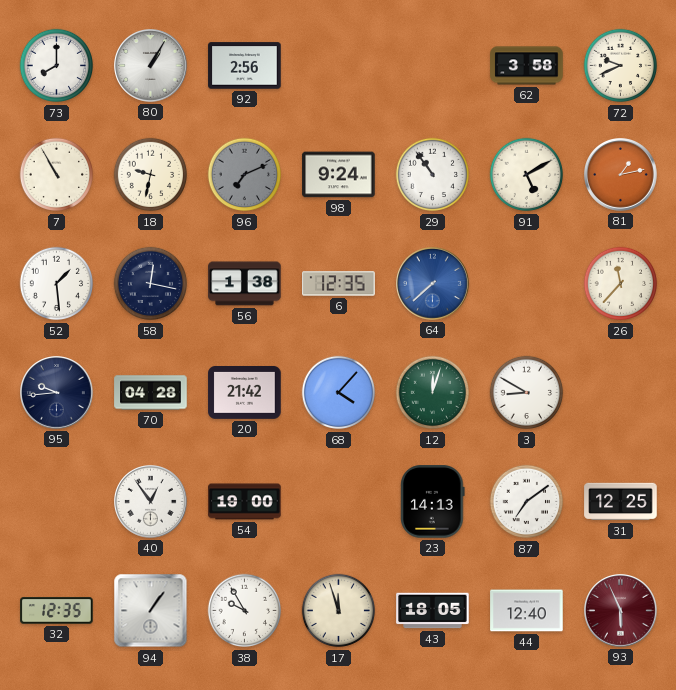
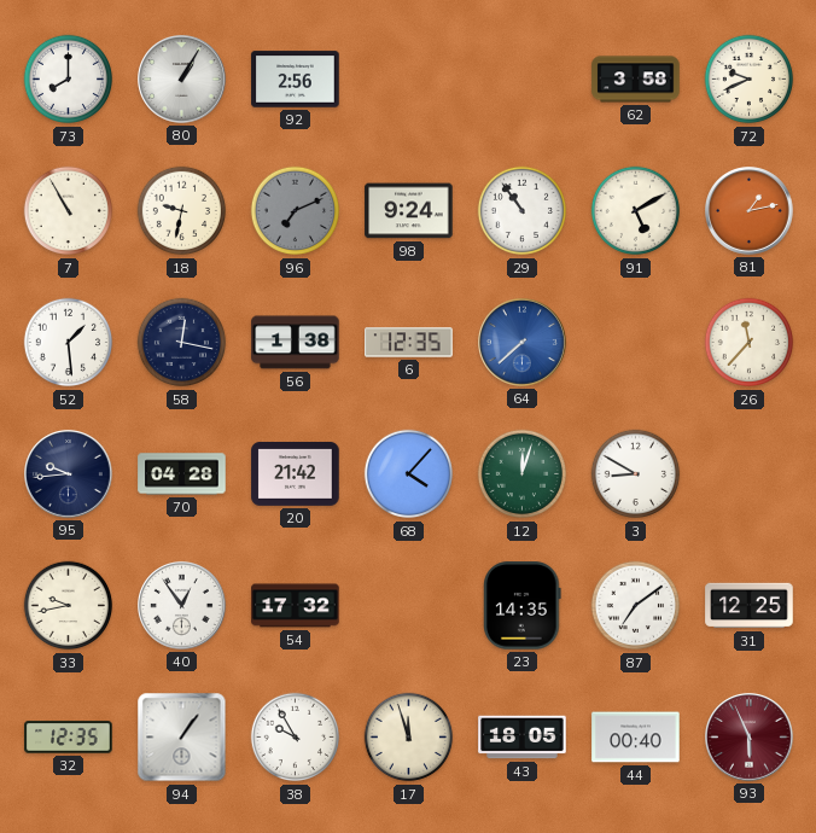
33: none -> 9:43
54: 19:00 -> 17:32
23: 14:13 -> 14:35
44: 12:40 -> 00:40
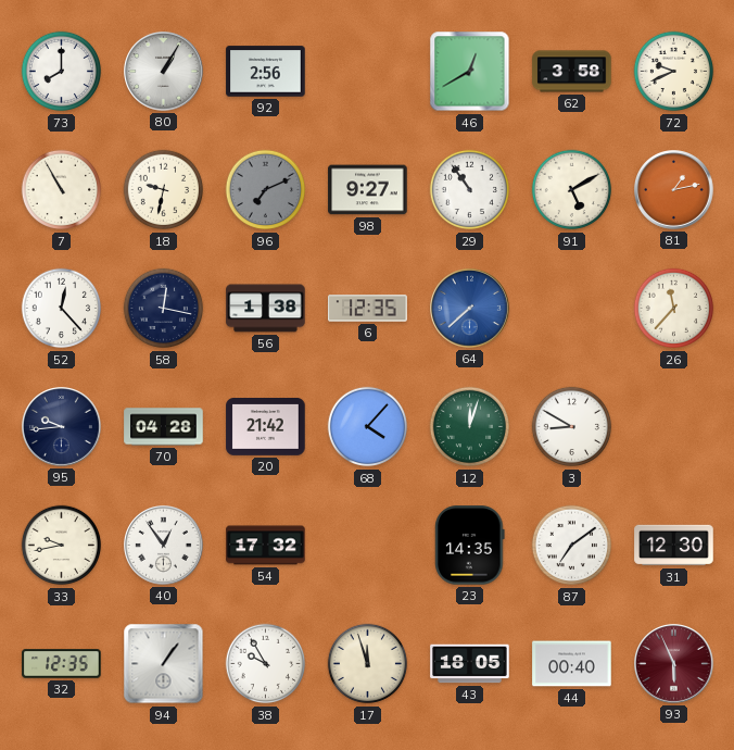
46: none -> 12:40
98: 9:24 -> 9:27
52: 1:29 -> 12:23
31: 12:25 -> 12:30
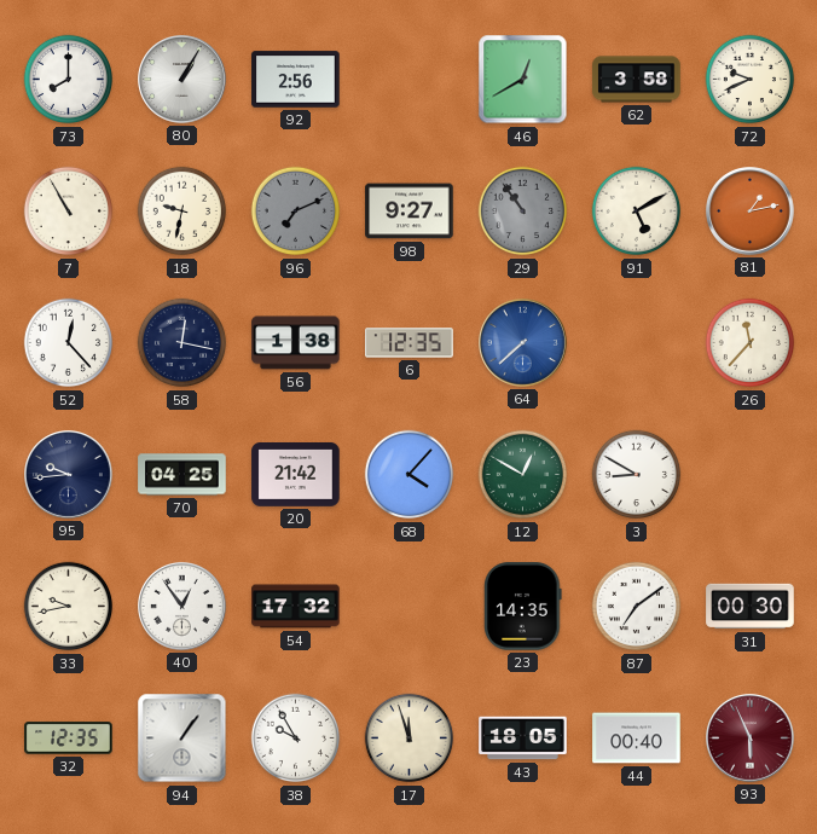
29 dial: white -> grey
70: 04:28 -> 04:25
12: 12:03 -> 12:50
31: 12:30 -> 00:30
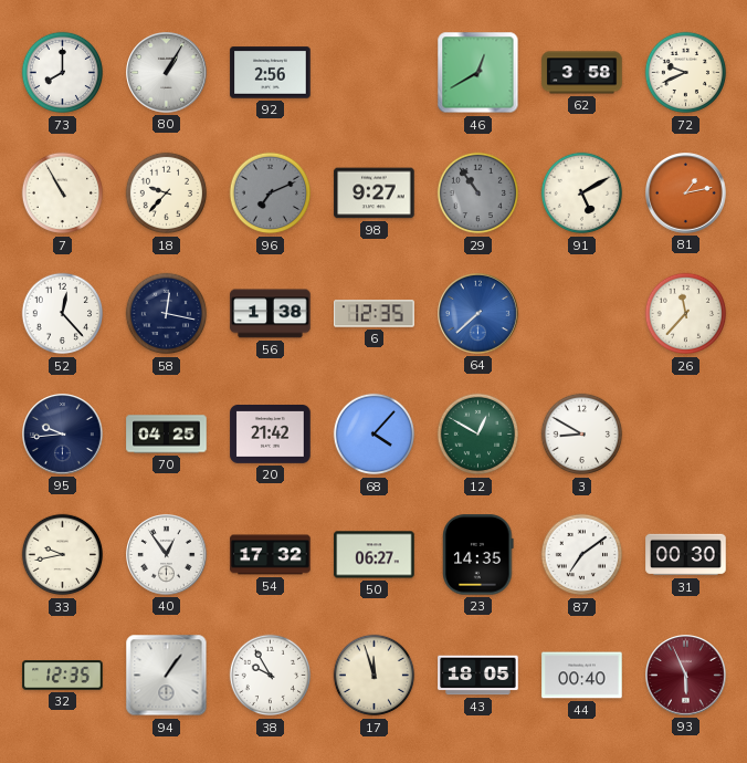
18: 9:32 -> 9:37
50: none -> 06:27
